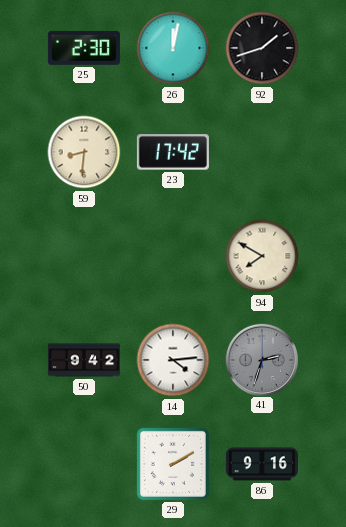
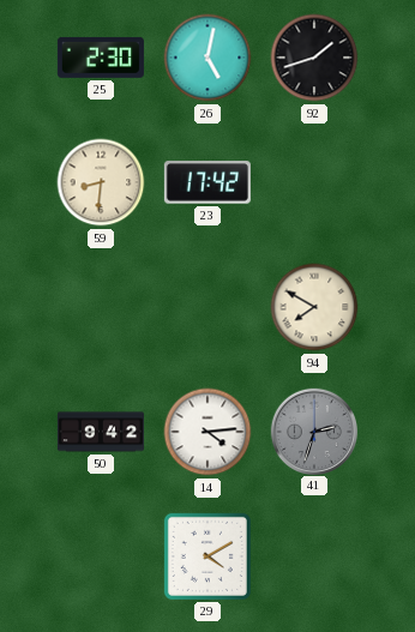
26: 12:02 -> 5:02
29: 2:10 -> 4:10
86: 9:16 -> none
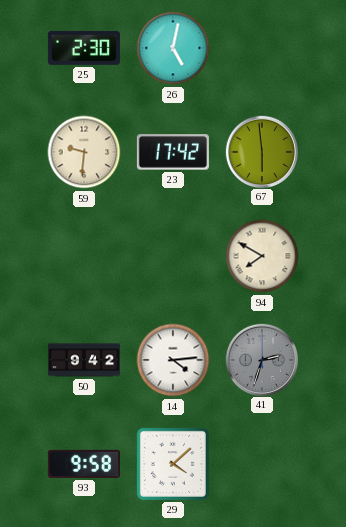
92: 1:42 -> none
59: 8:31 -> 9:31
67: none -> 5:59
93: none -> 9:58
29: 4:10 -> 4:08
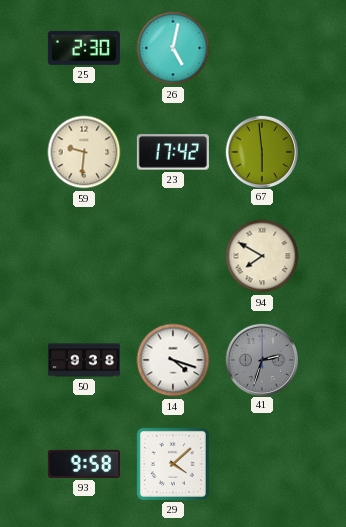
50: 9:42 -> 9:38
14: 4:14 -> 4:18
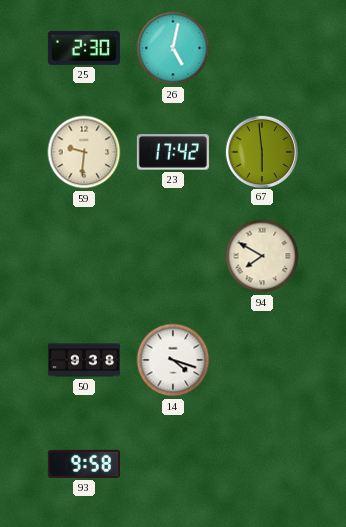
41: 2:33 -> none
29: 4:08 -> none
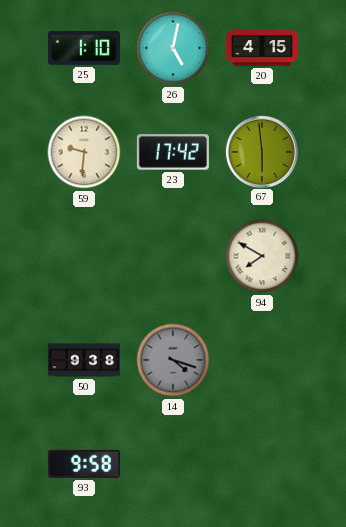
25: 2:30 -> 1:10
20: none -> 4:15
14 dial: white -> grey
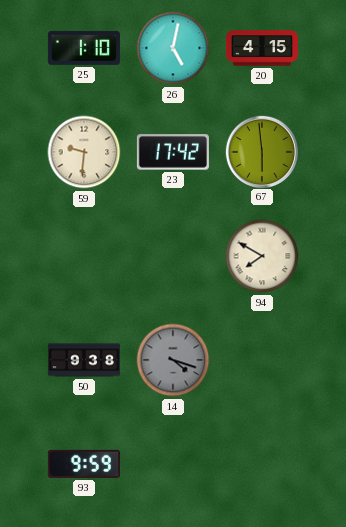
93: 9:58 -> 9:59
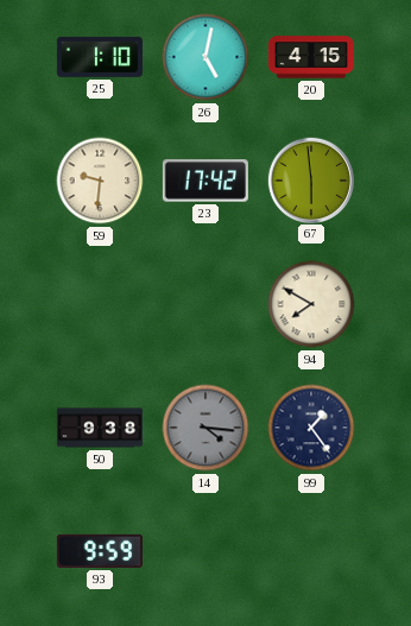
14: 4:18 -> 4:16
99: none -> 1:24
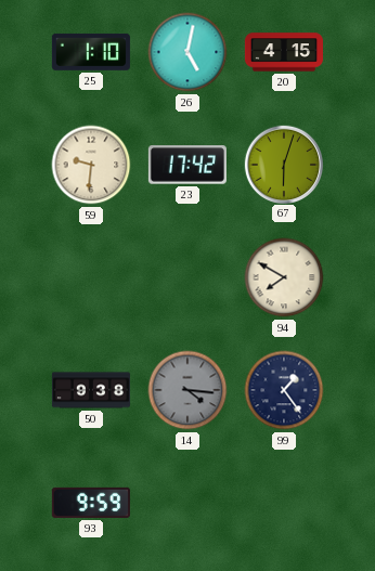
67: 5:59 -> 6:03
